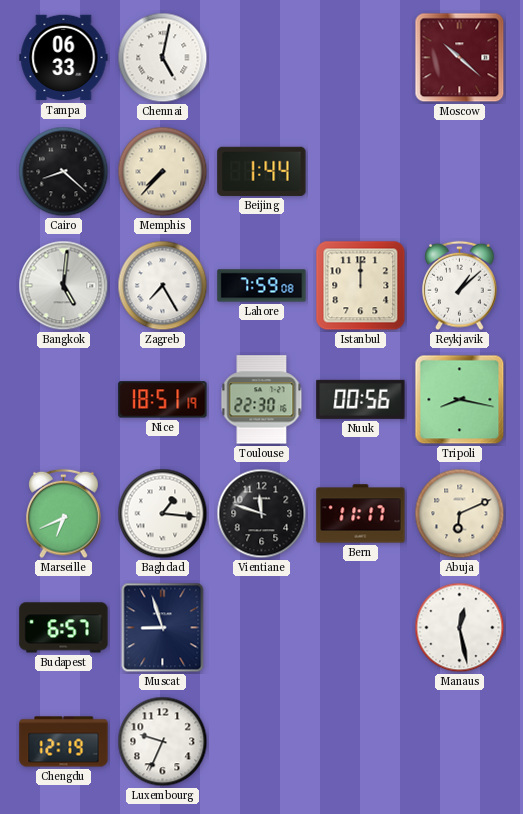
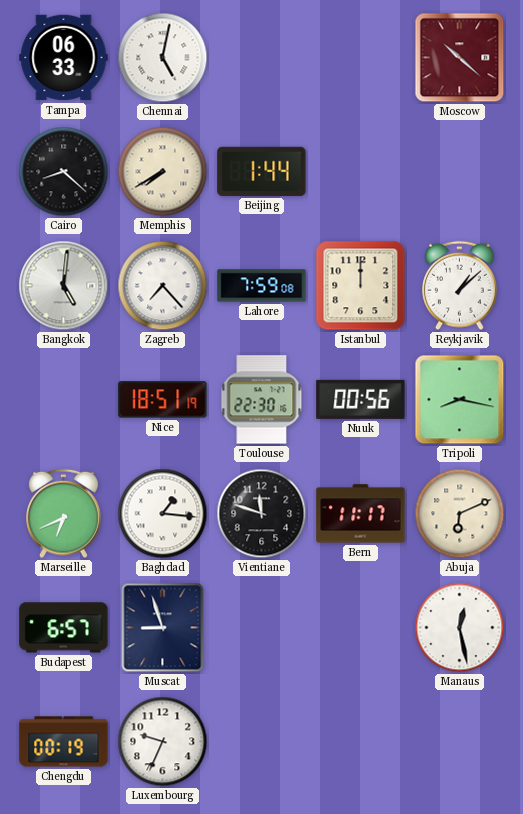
Memphis: 7:37 -> 7:40
Zagreb: 7:25 -> 7:23
Chengdu: 12:19 -> 00:19
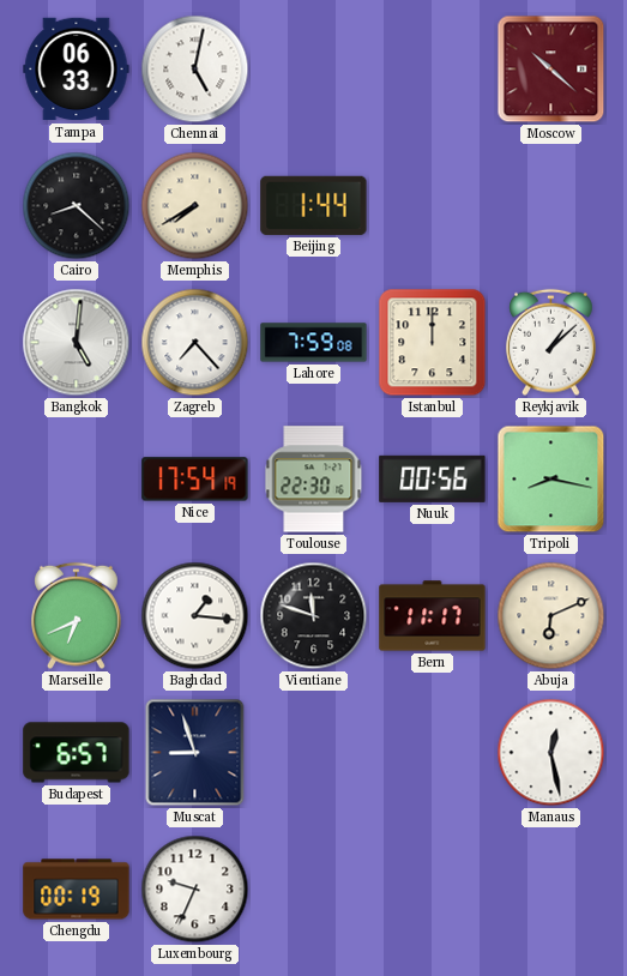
Nice: 18:51 -> 17:54
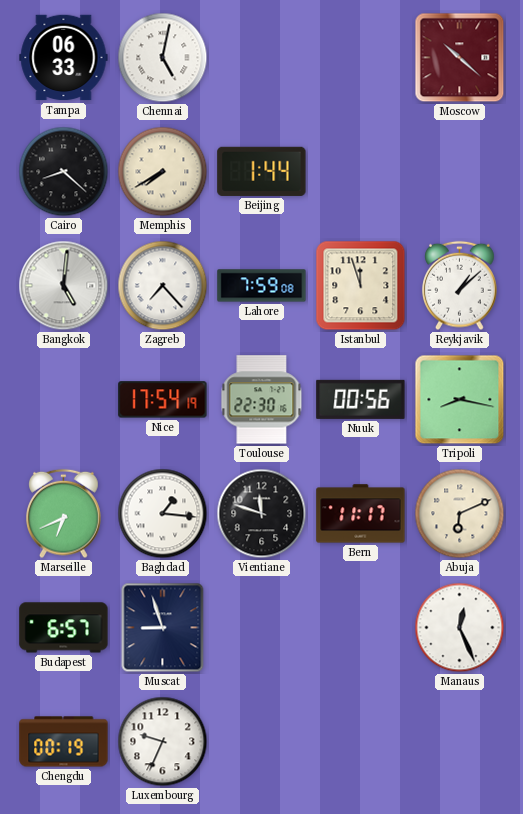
Istanbul: 12:00 -> 11:57
Manaus: 12:28 -> 12:26
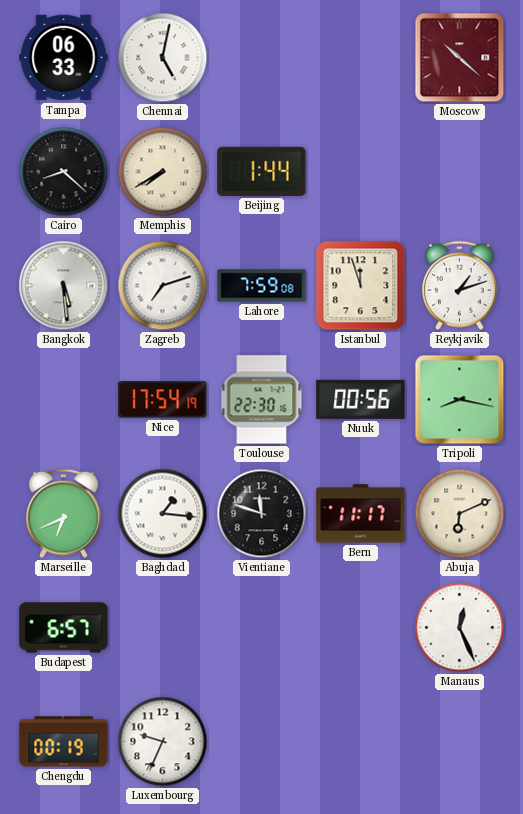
Bangkok: 5:01 -> 5:29
Zagreb: 7:23 -> 7:12
Reykjavik: 1:08 -> 1:12
Muscat: 8:57 -> none
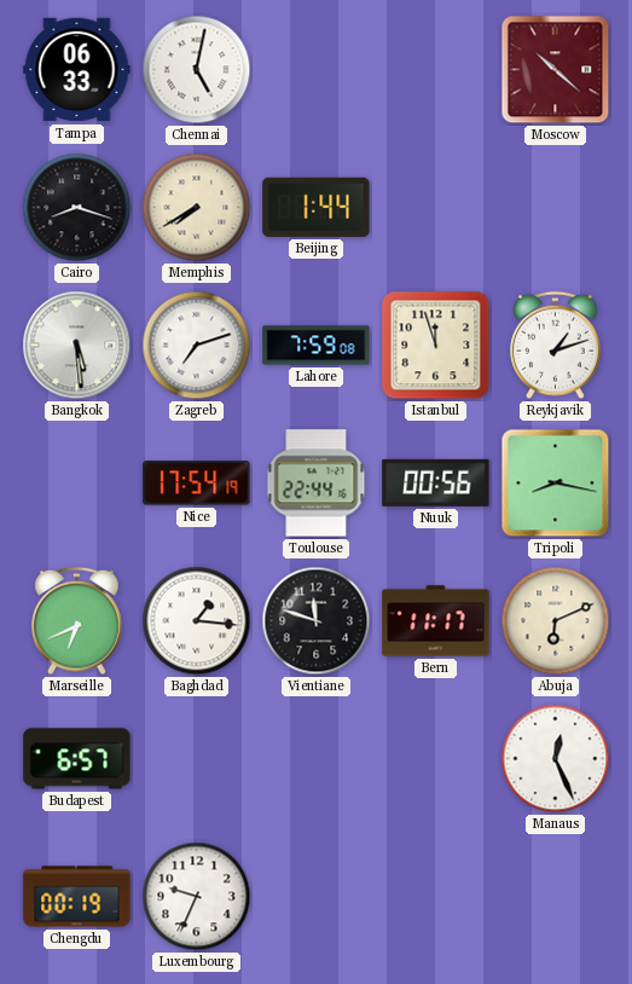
Cairo: 8:22 -> 8:18
Toulouse: 22:30 -> 22:44
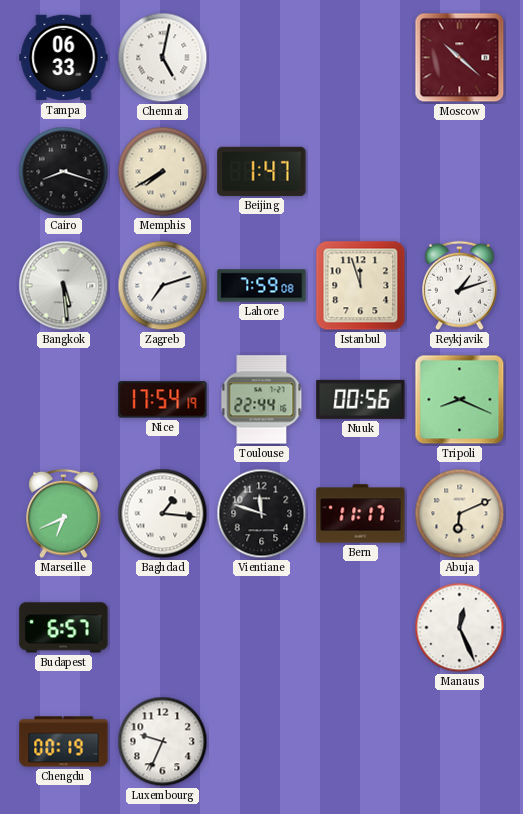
Beijing: 1:44 -> 1:47
Tripoli: 8:17 -> 8:19
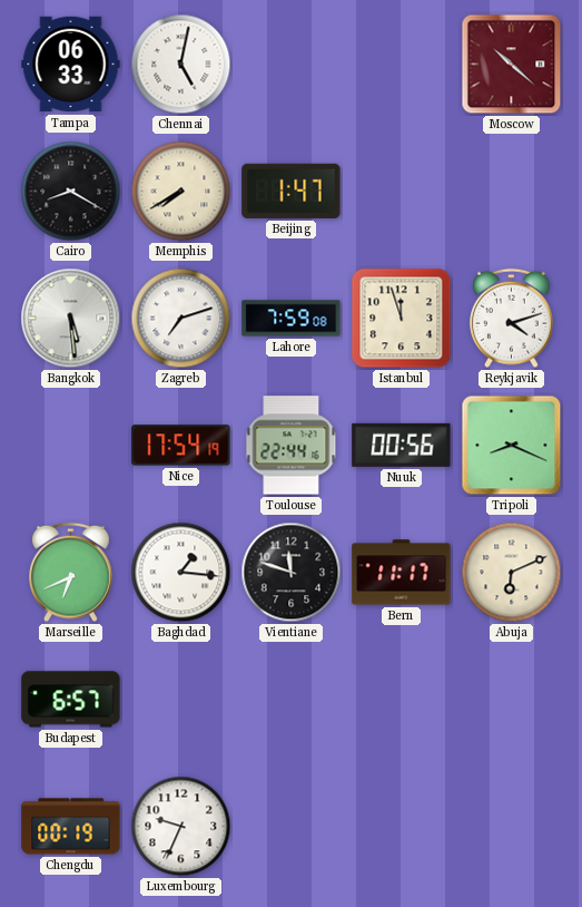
Cairo: 8:18 -> 8:20
Reykjavik: 1:12 -> 4:12
Manaus: 12:26 -> none
